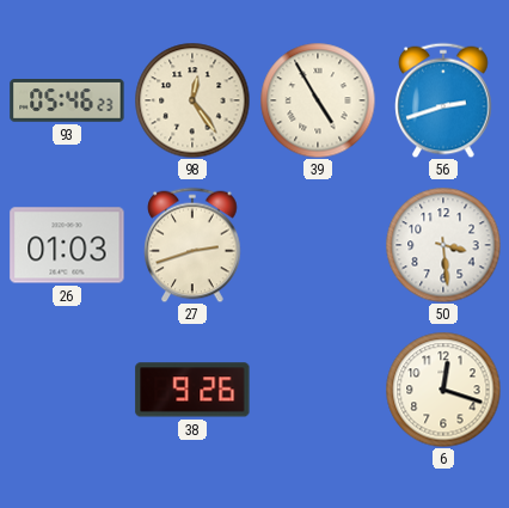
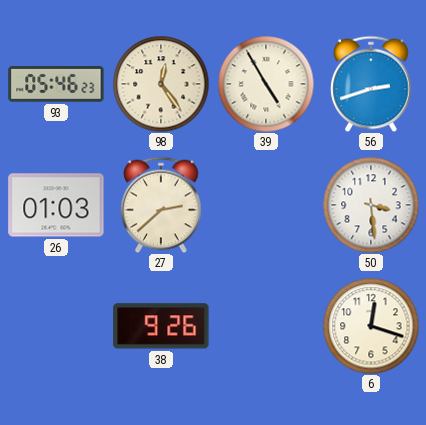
27: 2:42 -> 2:38
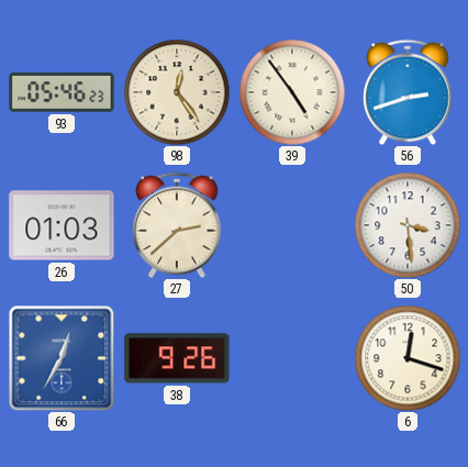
39: 4:55 -> 4:54
66: none -> 12:35
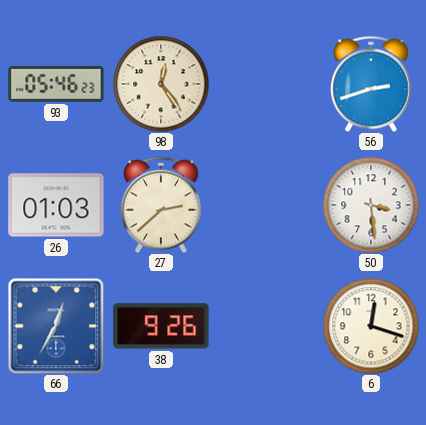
39: 4:54 -> none
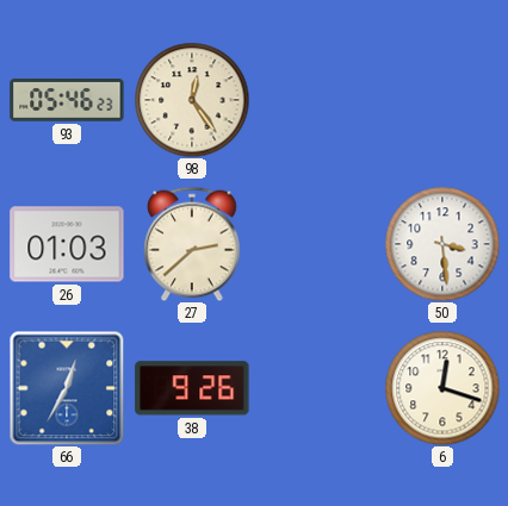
56: 2:42 -> none
